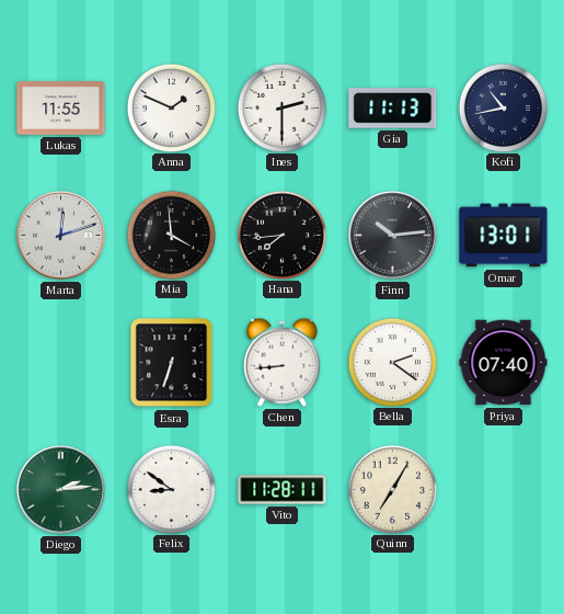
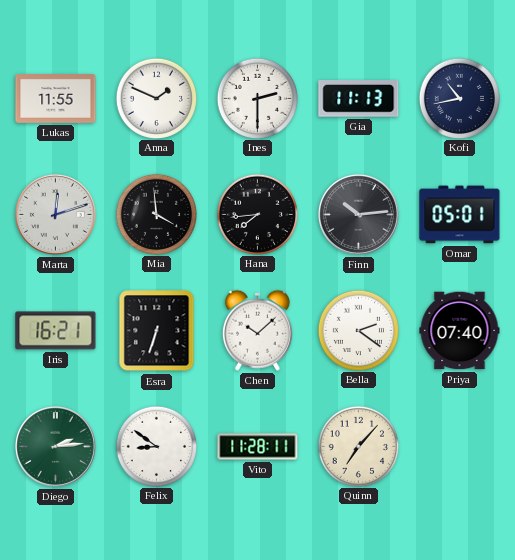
Omar: 13:01 -> 05:01
Iris: none -> 16:21
Chen: 8:44 -> 10:08
Quinn: 7:05 -> 7:07
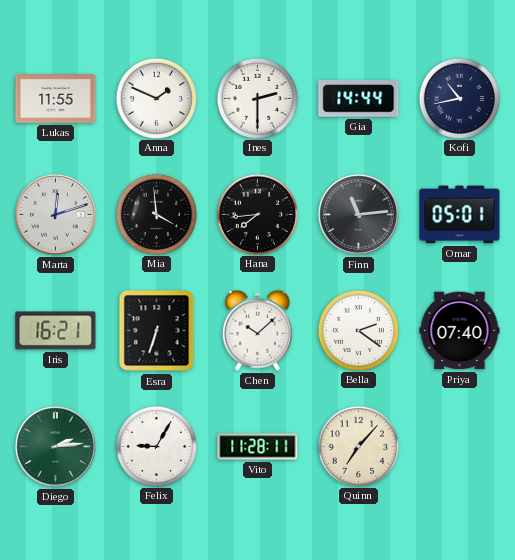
Gia: 11:13 -> 14:44
Finn: 10:14 -> 11:14
Felix: 8:51 -> 9:05
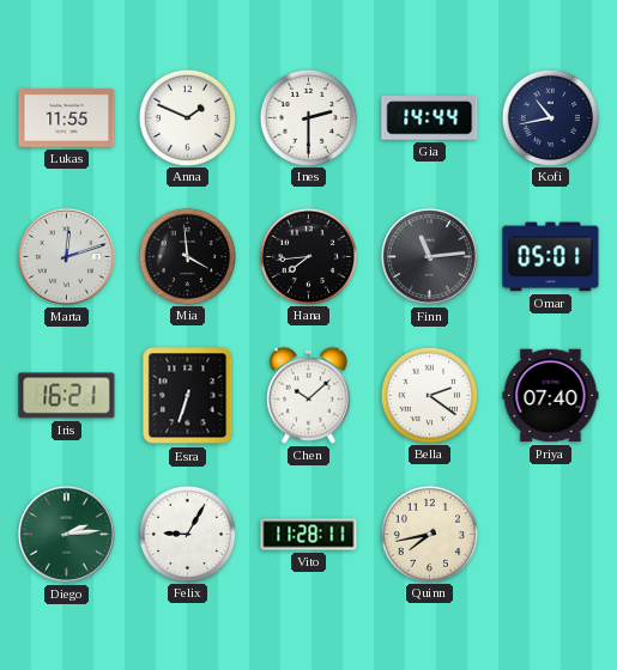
Quinn: 7:07 -> 7:43
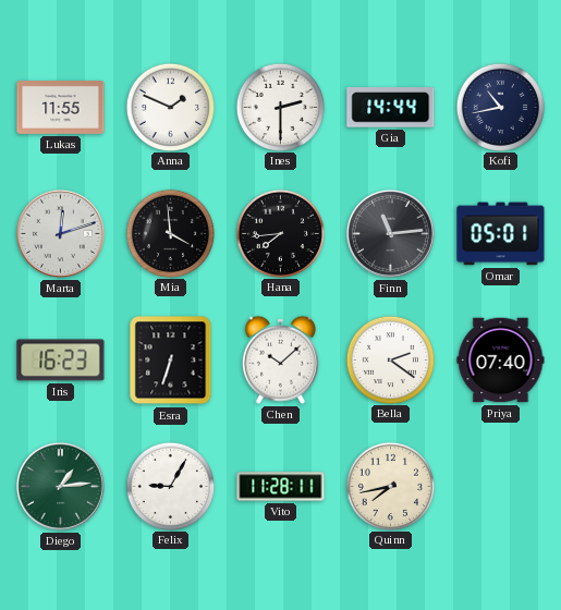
Iris: 16:21 -> 16:23
Diego: 2:14 -> 1:14
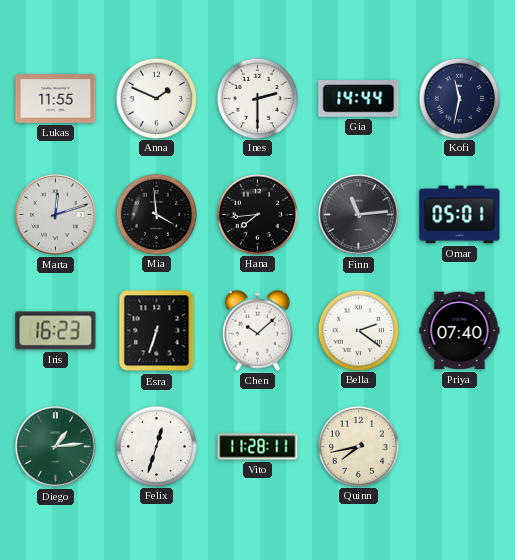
Kofi: 10:43 -> 11:32
Felix: 9:05 -> 12:33
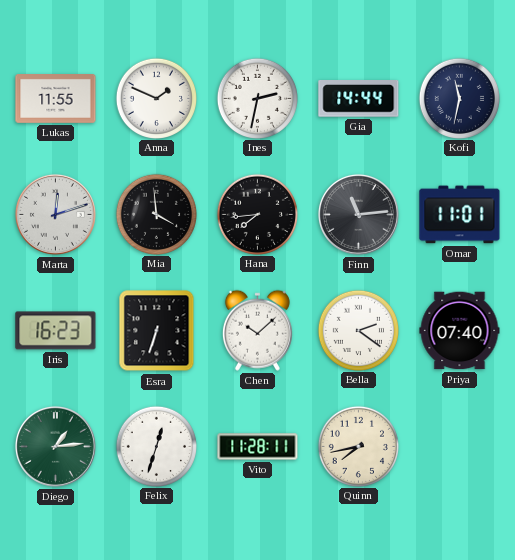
Ines: 2:30 -> 2:32
Omar: 05:01 -> 11:01
